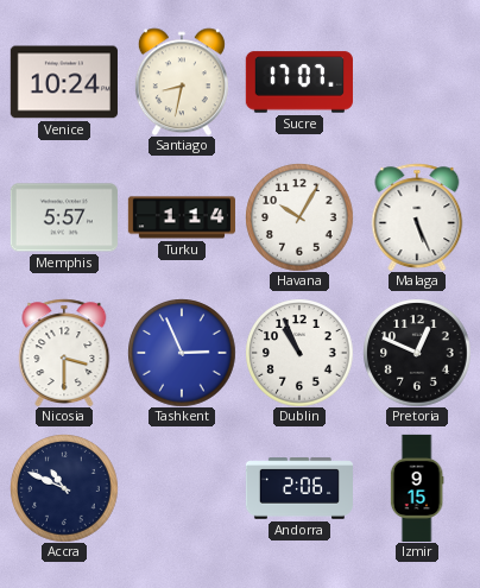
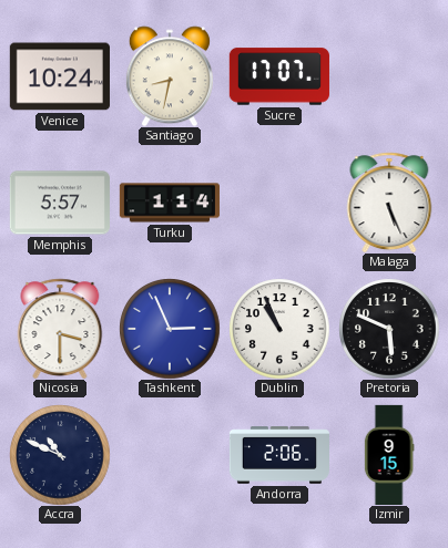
Havana: 10:05 -> none
Pretoria: 12:49 -> 5:49
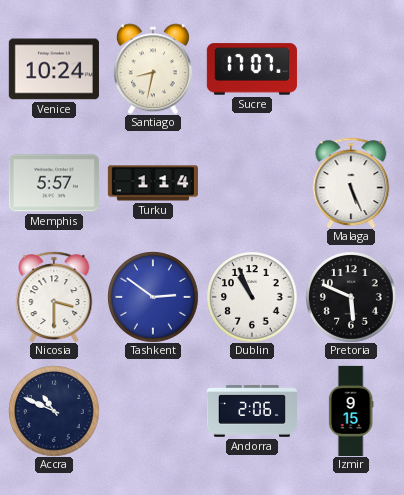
Tashkent: 2:56 -> 2:51
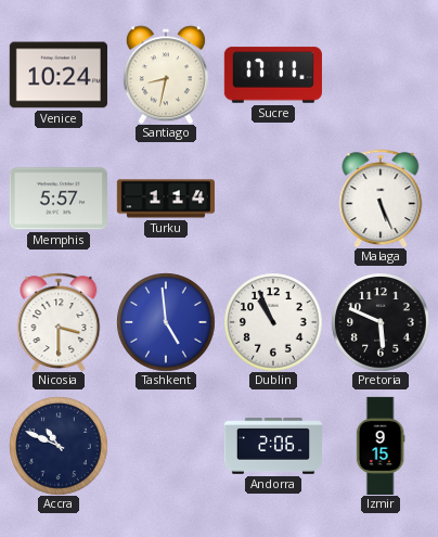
Sucre: 17:07 -> 17:11
Tashkent: 2:51 -> 4:59
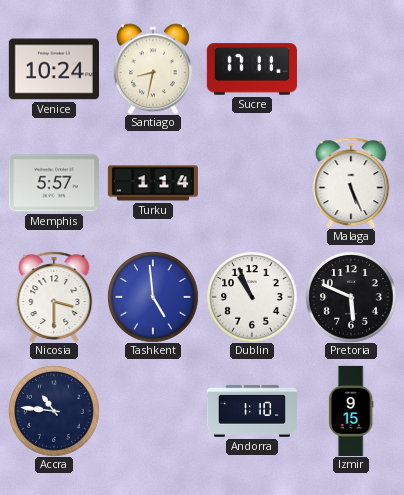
Accra: 10:49 -> 10:46
Andorra: 2:06 -> 1:10
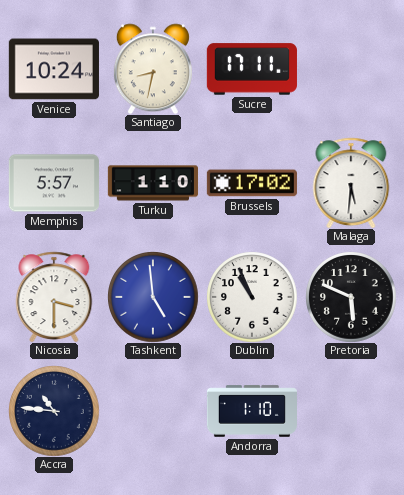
Turku: 1:14 -> 1:10
Brussels: none -> 17:02
Malaga: 5:26 -> 5:31
Izmir: 9:15 -> none
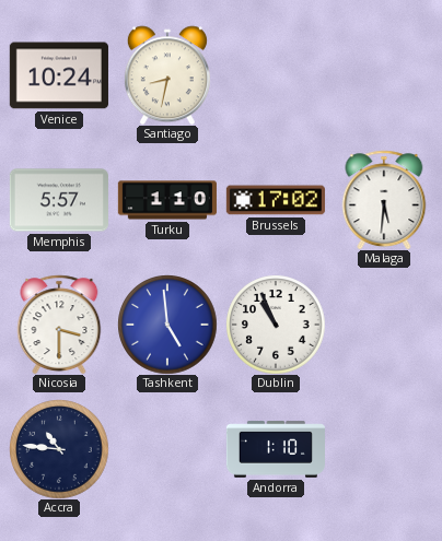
Sucre: 17:11 -> none
Pretoria: 5:49 -> none
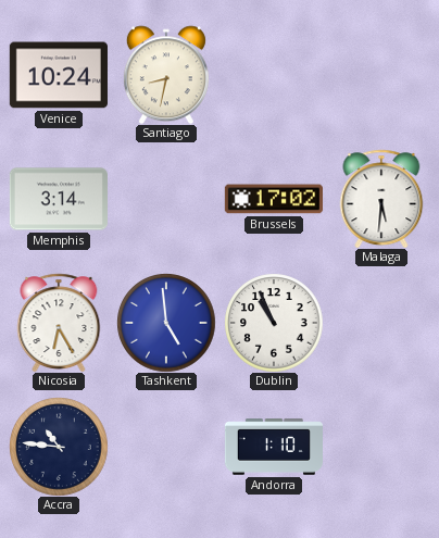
Memphis: 5:57 -> 3:14
Turku: 1:10 -> none
Nicosia: 3:30 -> 6:25
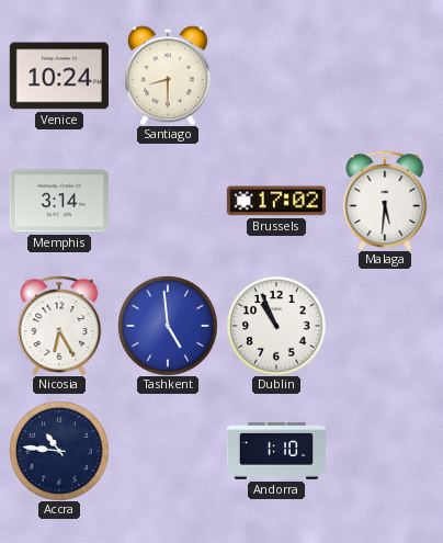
Santiago: 8:32 -> 8:30
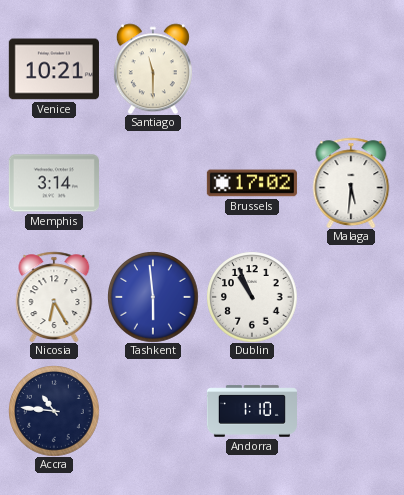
Venice: 10:24 -> 10:21
Santiago: 8:30 -> 11:30
Tashkent: 4:59 -> 5:59
